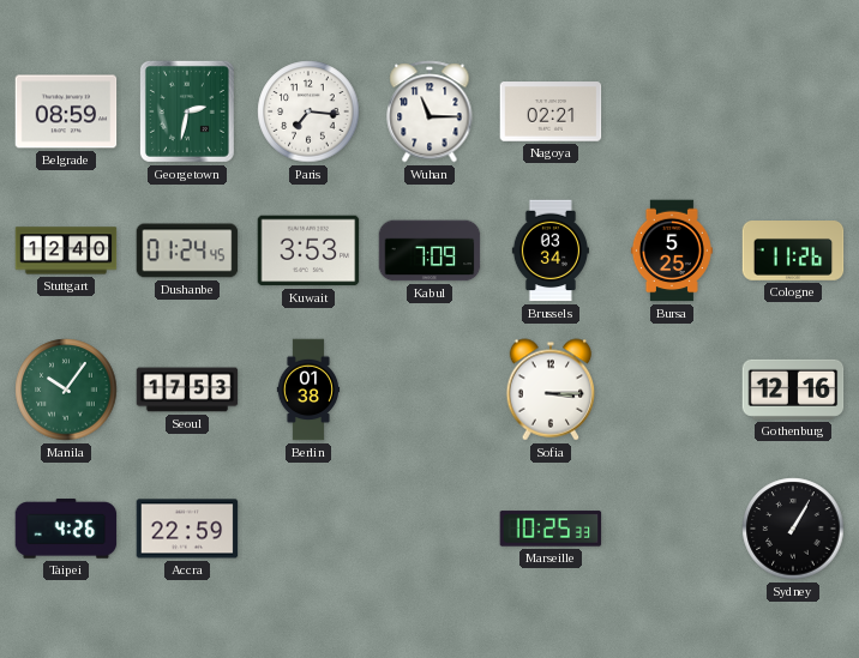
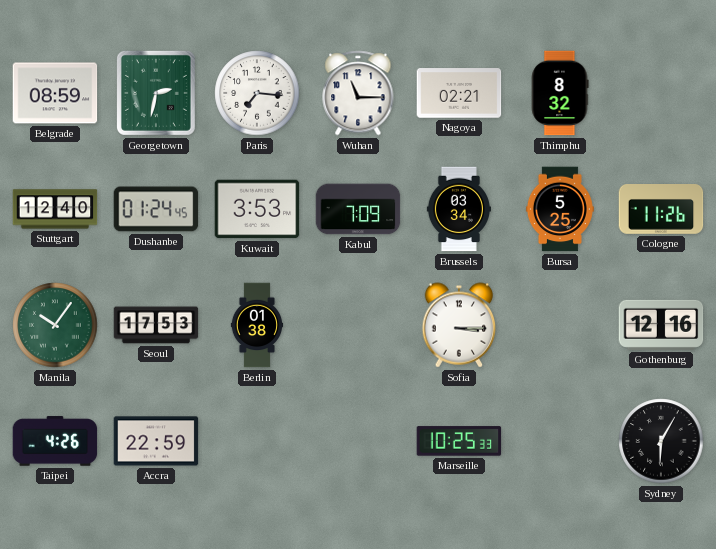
Thimphu: none -> 8:32
Sydney: 1:05 -> 6:05
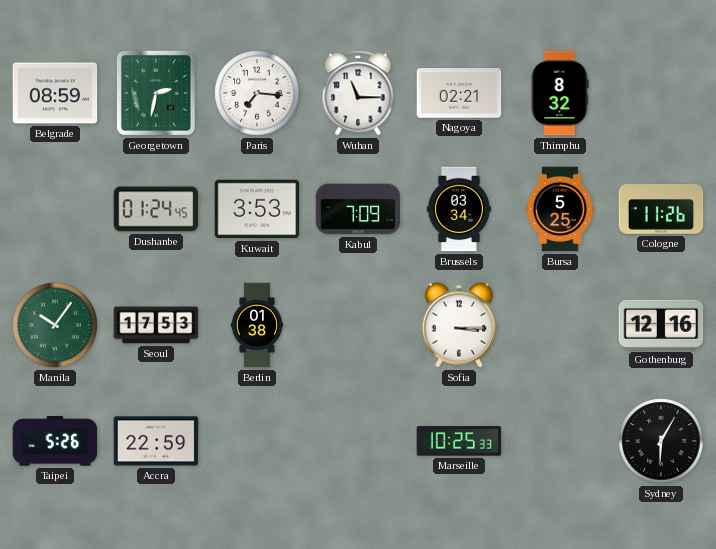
Stuttgart: 12:40 -> none
Taipei: 4:26 -> 5:26
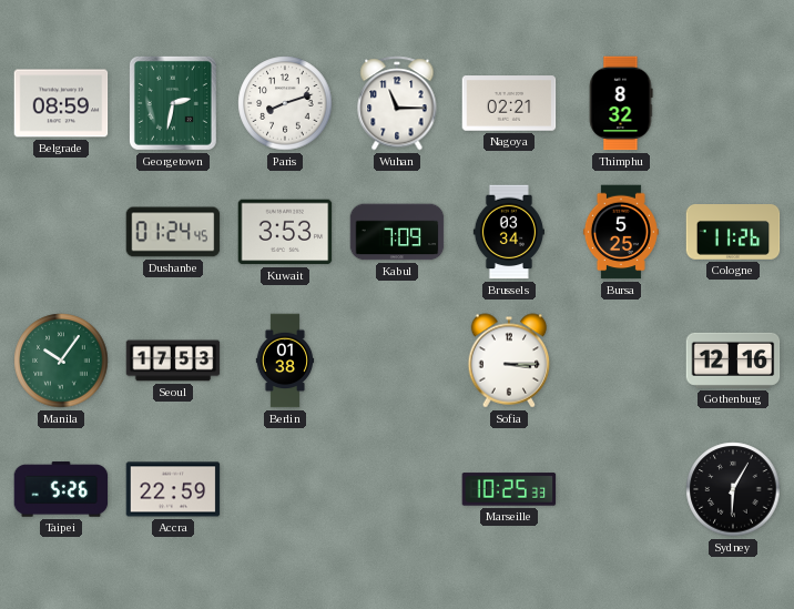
Paris: 7:16 -> 8:12
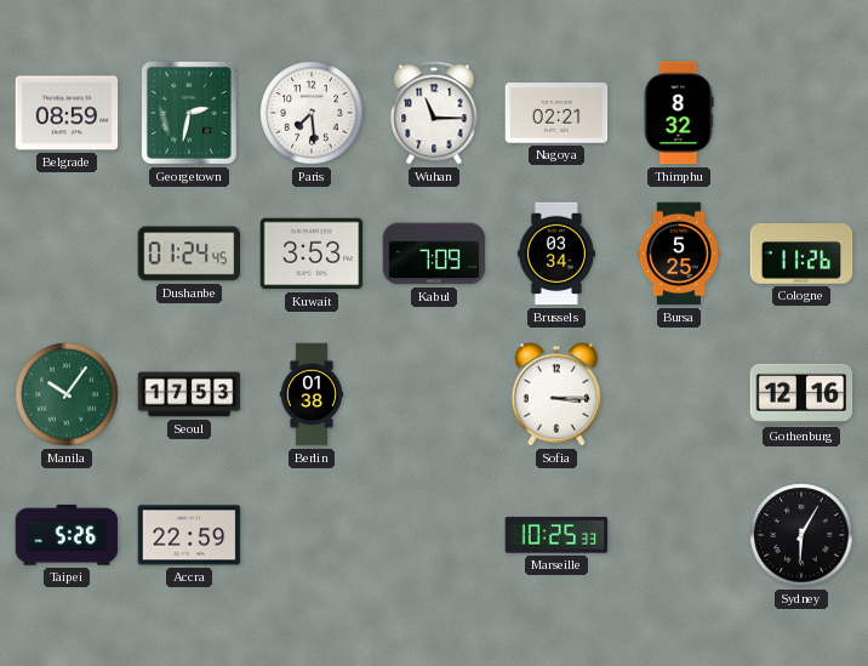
Paris: 8:12 -> 7:29
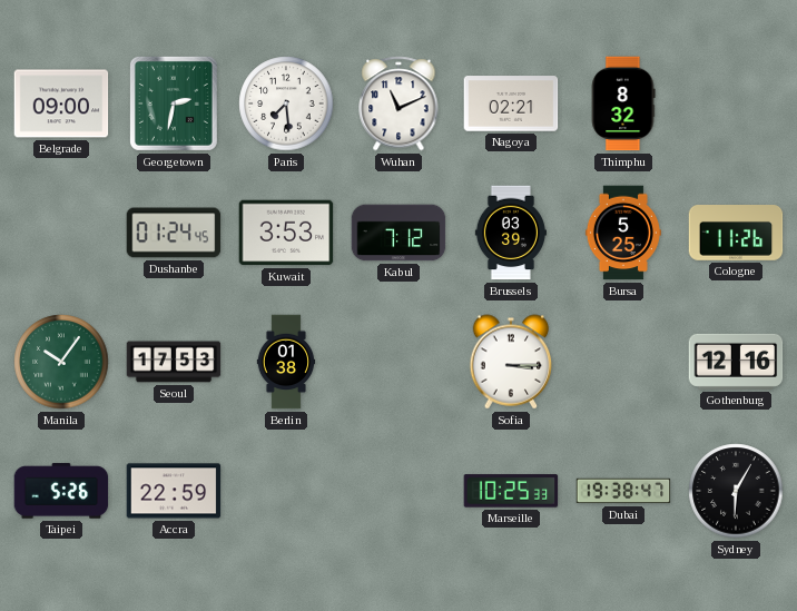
Belgrade: 08:59 -> 09:00
Wuhan: 11:15 -> 11:11
Kabul: 7:09 -> 7:12
Brussels: 03:34 -> 03:39
Dubai: none -> 19:38
